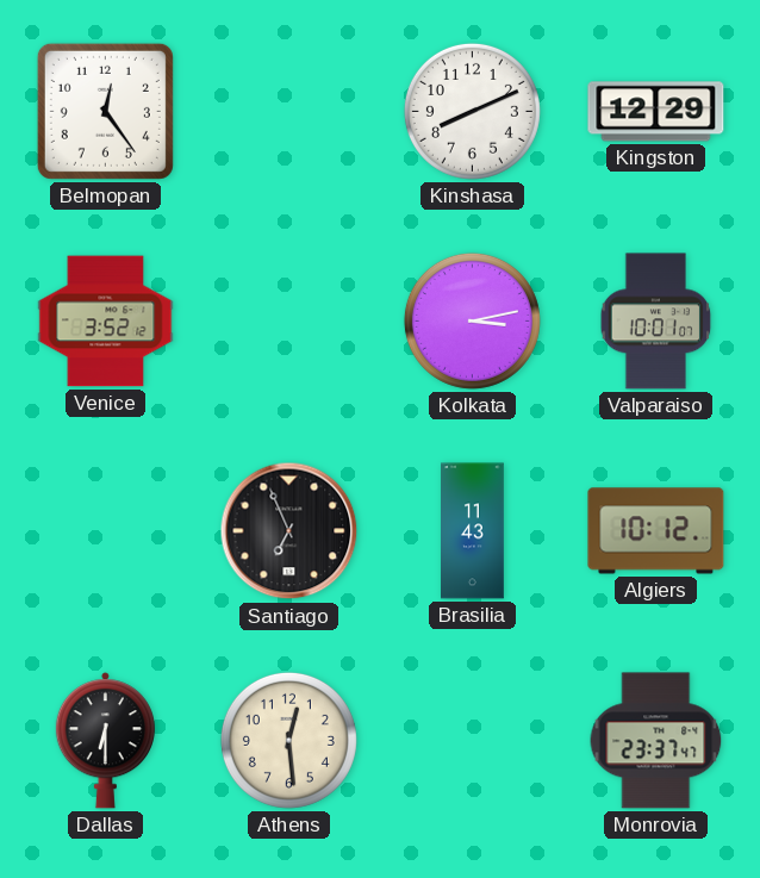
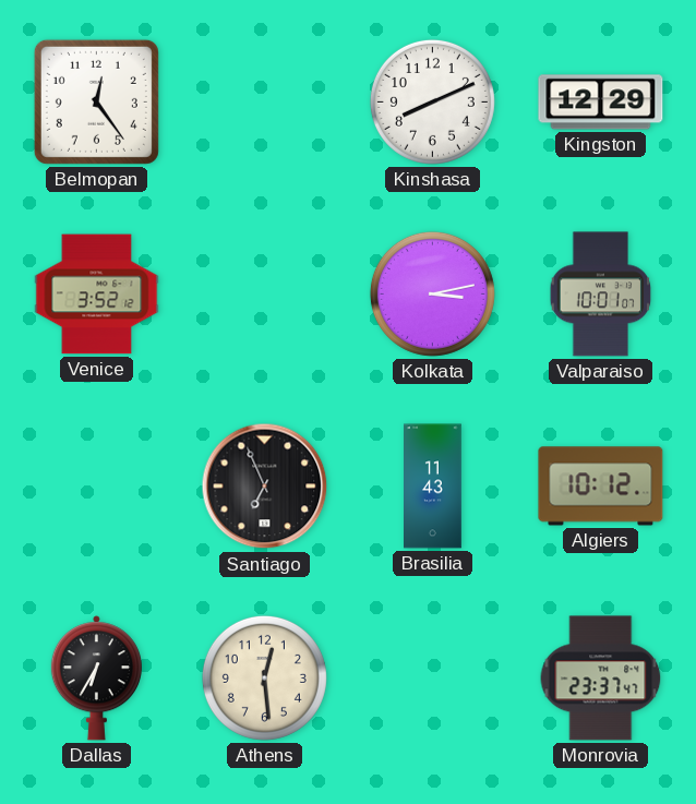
Dallas: 6:30 -> 6:35
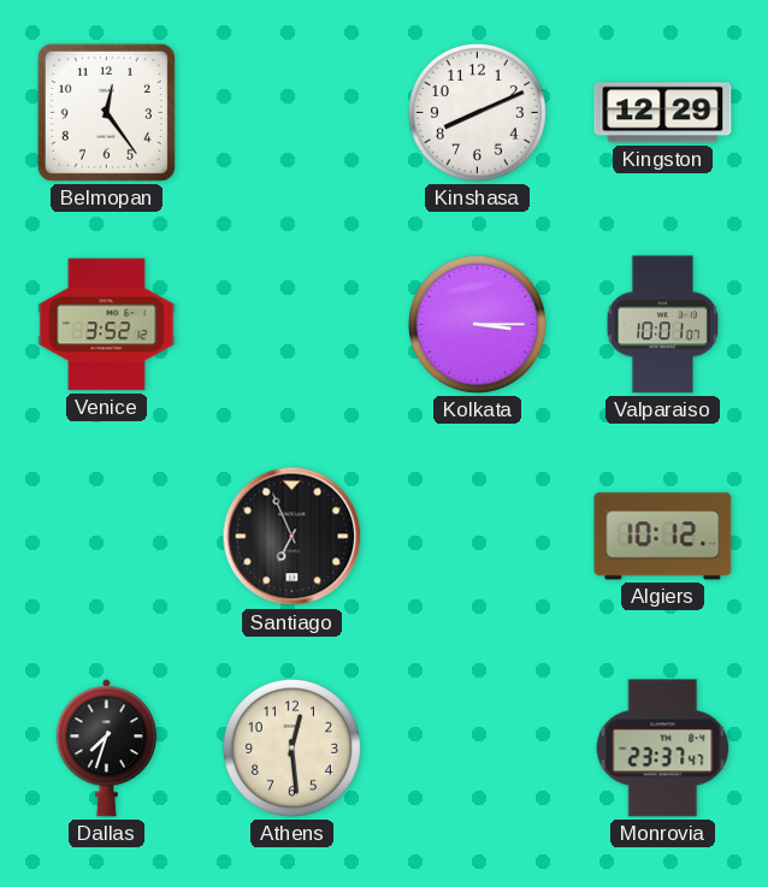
Kolkata: 3:13 -> 3:15
Brasilia: 11:43 -> none
Dallas: 6:35 -> 7:33
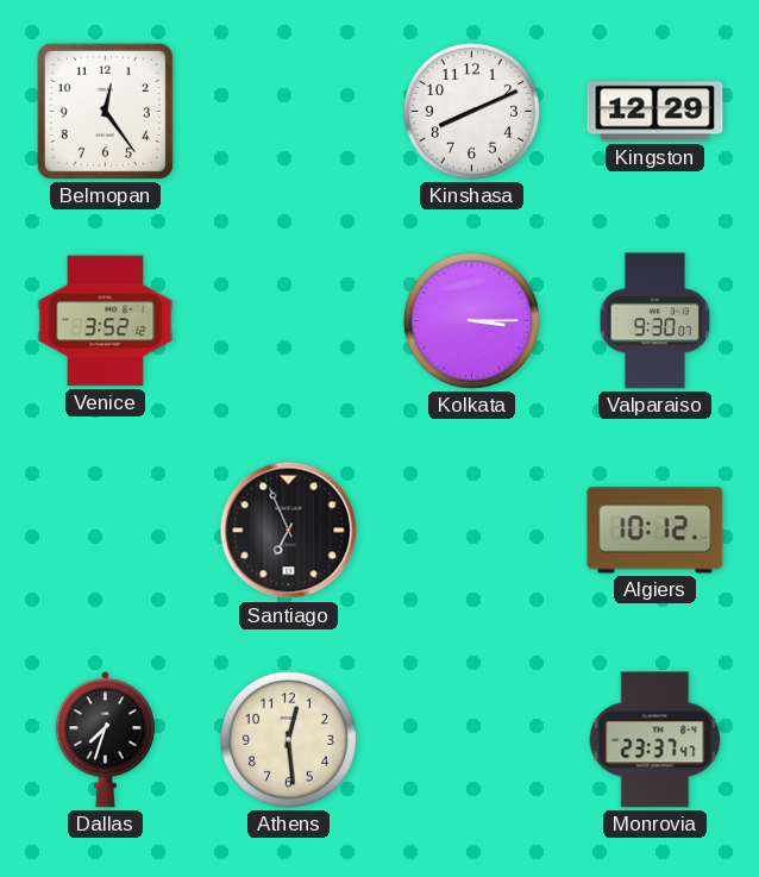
Valparaiso: 10:01 -> 9:30
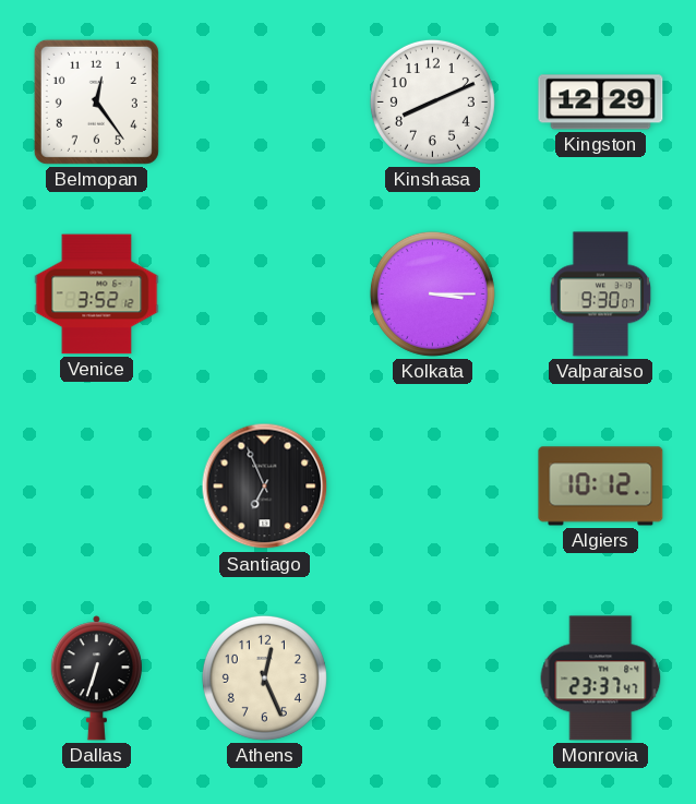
Dallas: 7:33 -> 6:33
Athens: 12:29 -> 12:26
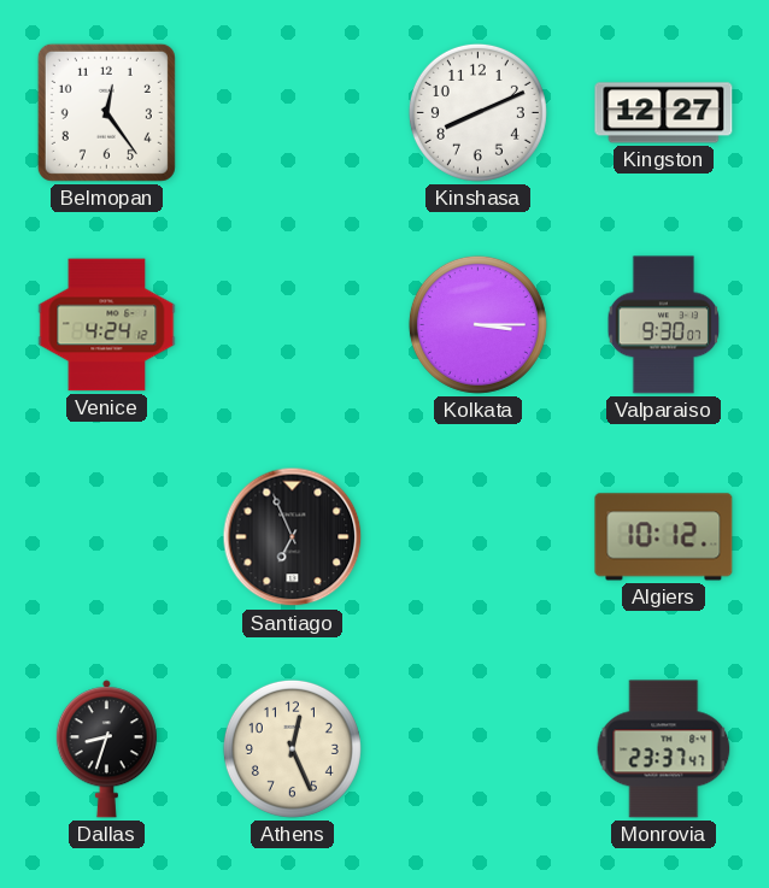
Kingston: 12:29 -> 12:27
Venice: 3:52 -> 4:24
Dallas: 6:33 -> 8:33
